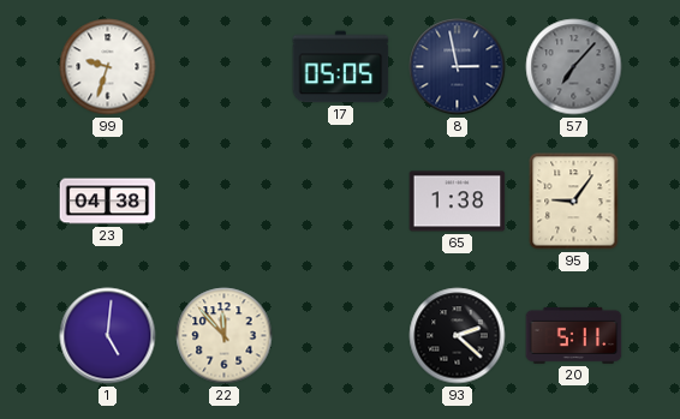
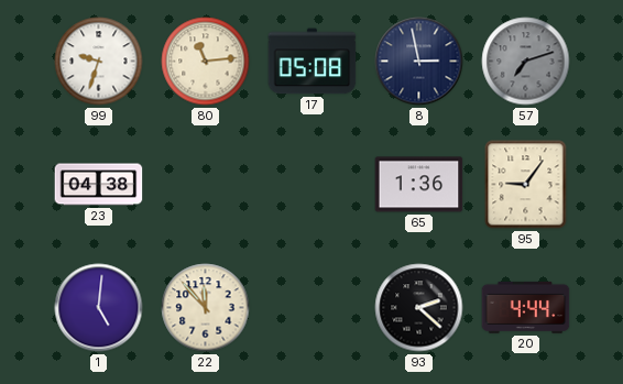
80: none -> 11:14
17: 05:05 -> 05:08
57: 7:07 -> 7:12
65: 1:38 -> 1:36
20: 5:11 -> 4:44
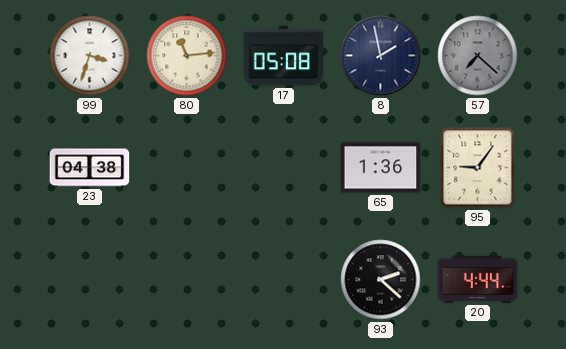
99: 9:33 -> 3:33
8: 2:58 -> 1:58
57: 7:12 -> 7:22
1: 5:01 -> none
22: 11:53 -> none
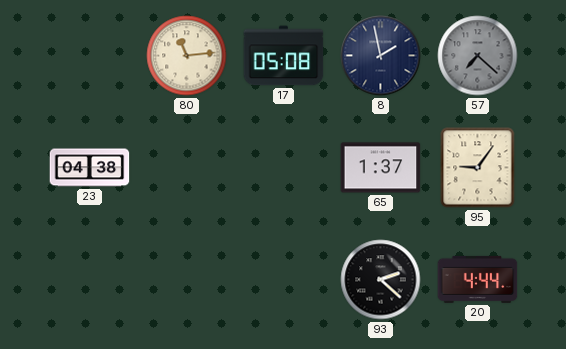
99: 3:33 -> none
65: 1:36 -> 1:37
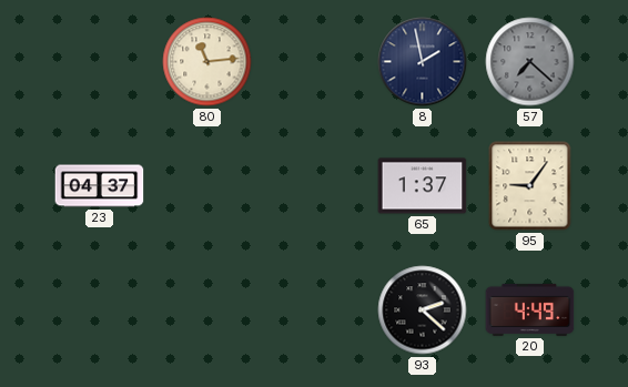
17: 05:08 -> none
23: 04:38 -> 04:37
20: 4:44 -> 4:49
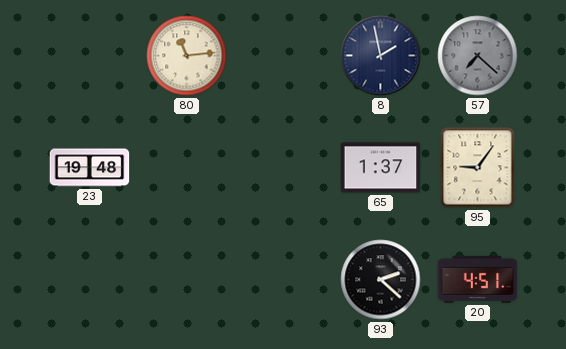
23: 04:37 -> 19:48
20: 4:49 -> 4:51
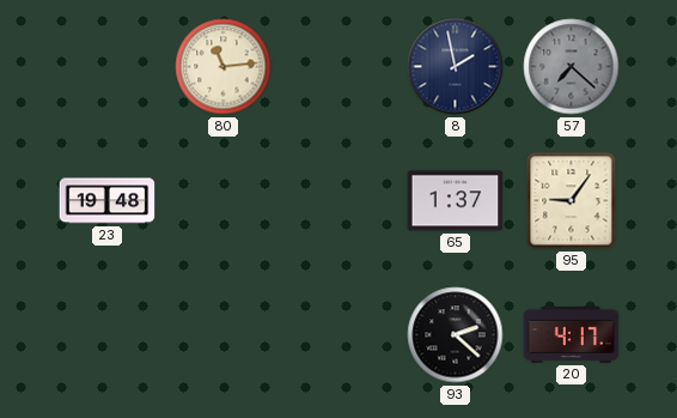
20: 4:51 -> 4:17
